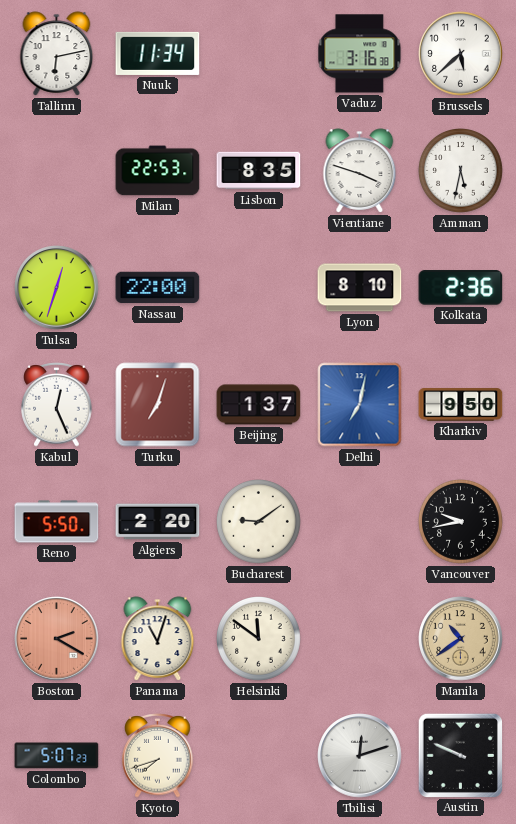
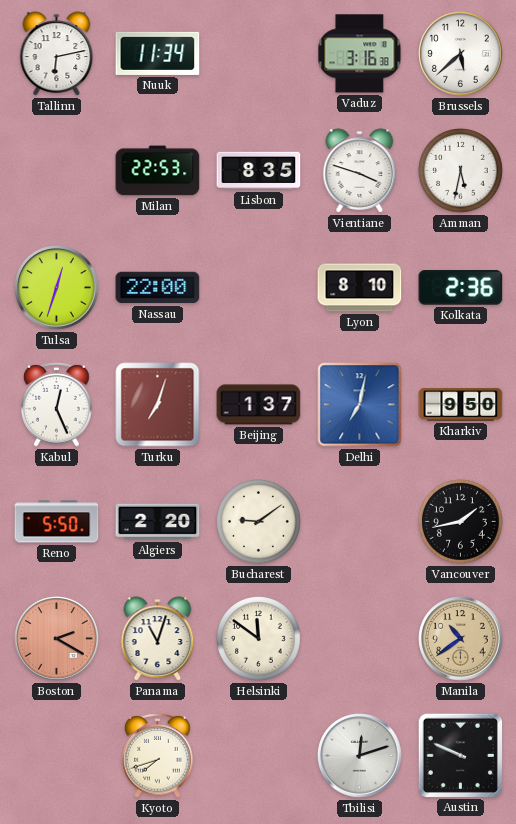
Vancouver: 9:43 -> 1:43
Colombo: 5:07 -> none
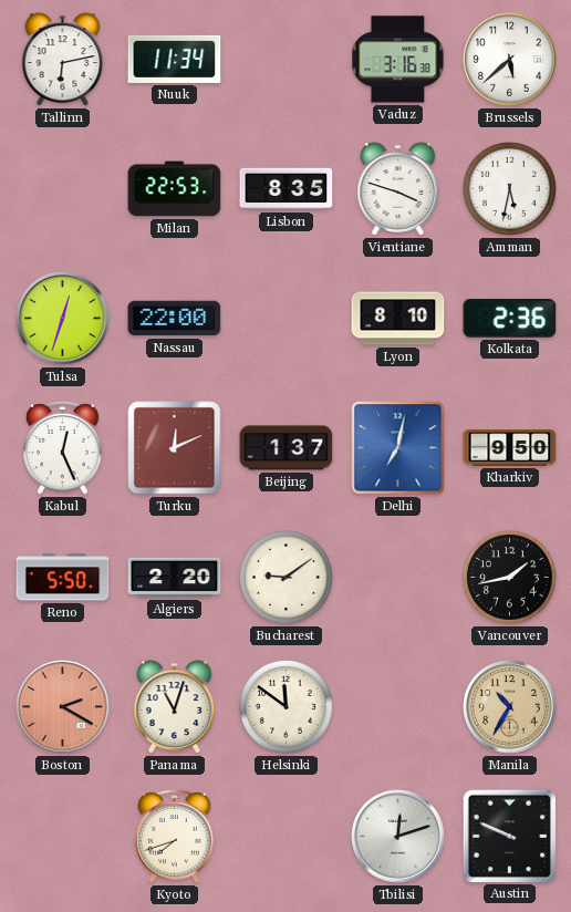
Turku: 7:03 -> 12:11
Manila: 10:39 -> 10:35
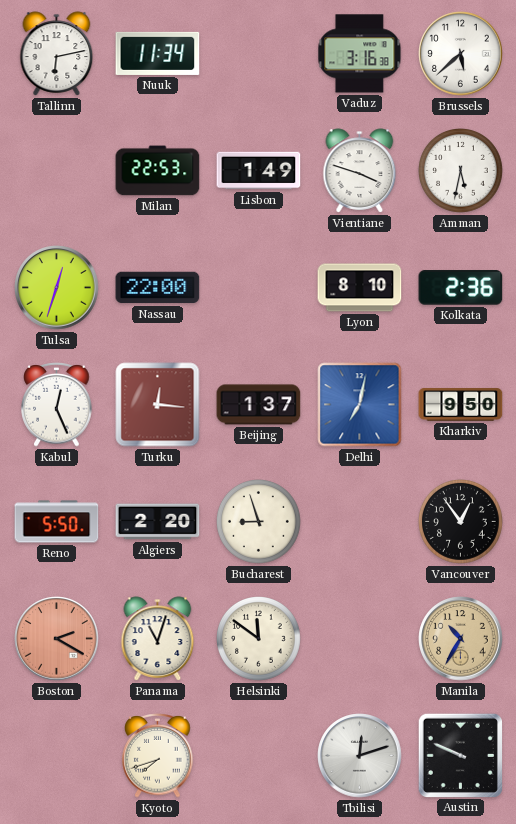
Lisbon: 8:35 -> 1:49
Turku: 12:11 -> 12:16
Bucharest: 9:09 -> 8:57
Vancouver: 1:43 -> 12:54
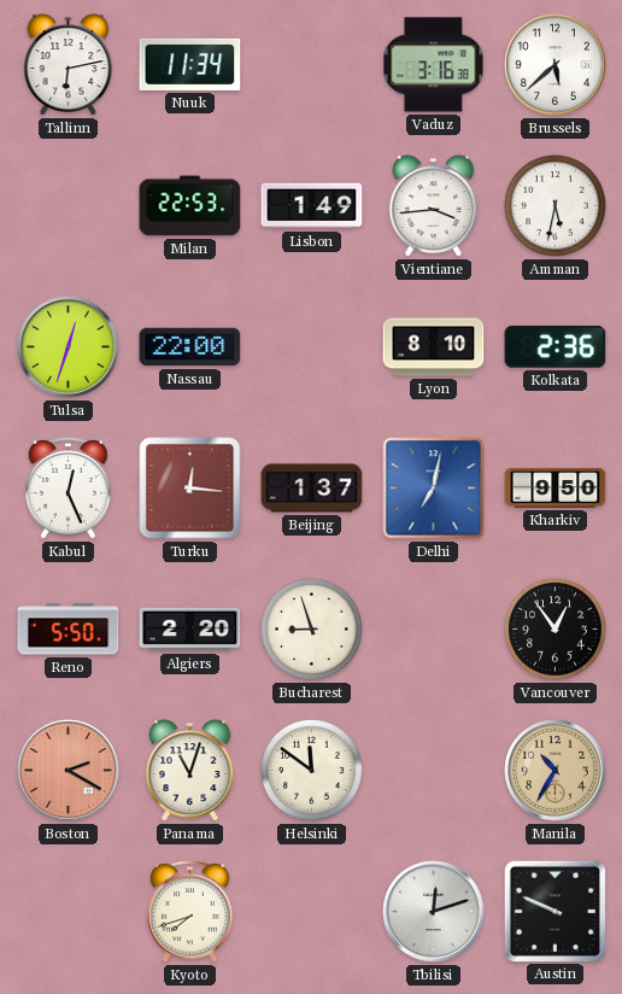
Vientiane: 3:48 -> 3:44
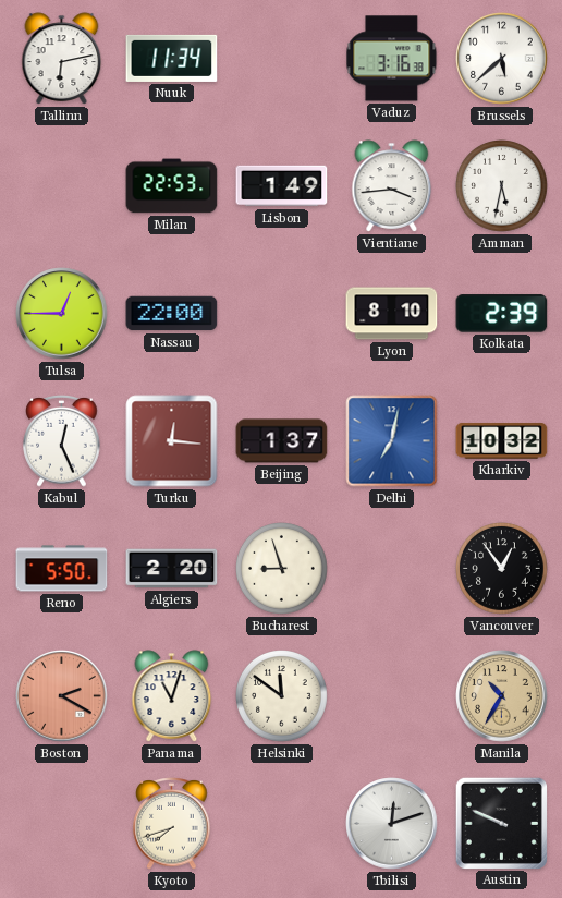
Tulsa: 12:33 -> 12:45
Kolkata: 2:36 -> 2:39
Kharkiv: 9:50 -> 10:32
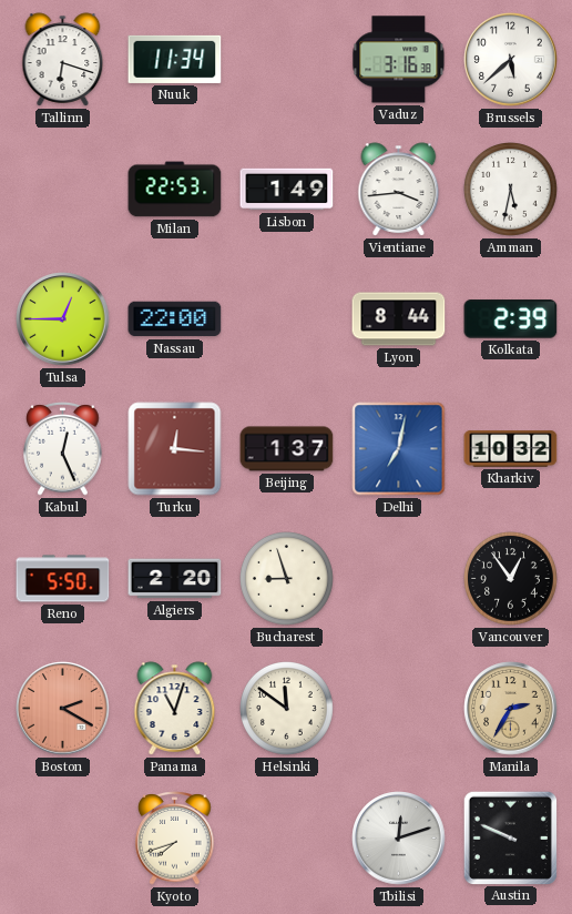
Tallinn: 6:13 -> 6:18
Lyon: 8:10 -> 8:44
Manila: 10:35 -> 2:35
